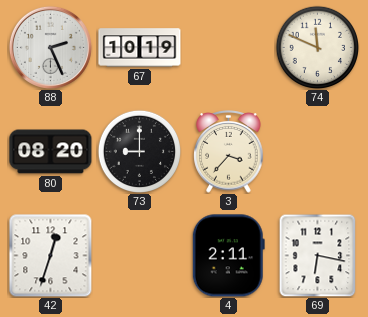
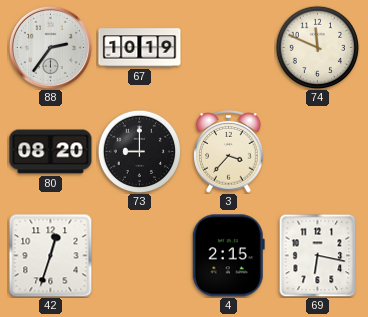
88: 2:26 -> 2:36
4: 2:11 -> 2:15
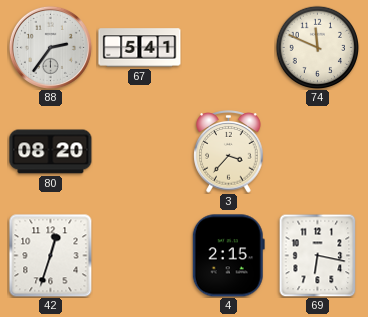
67: 10:19 -> 5:41
73: 9:00 -> none
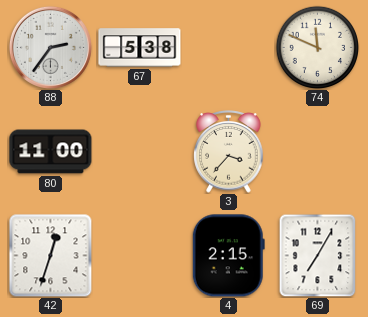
67: 5:41 -> 5:38
80: 08:20 -> 11:00
69: 6:17 -> 7:05
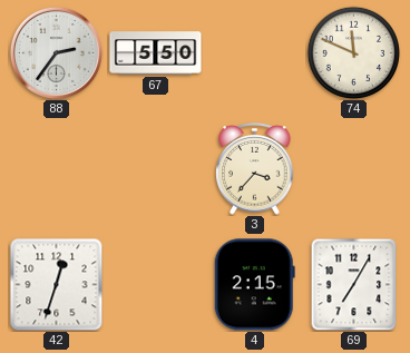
67: 5:38 -> 5:50
80: 11:00 -> none
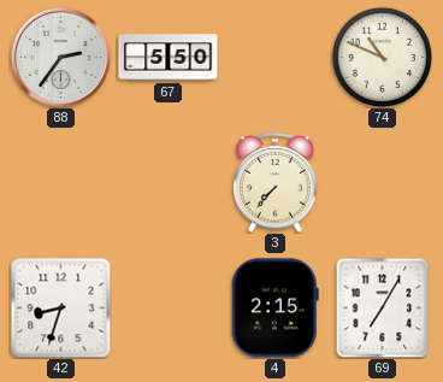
74: 11:49 -> 10:49
3: 3:37 -> 7:37
42: 12:33 -> 8:33
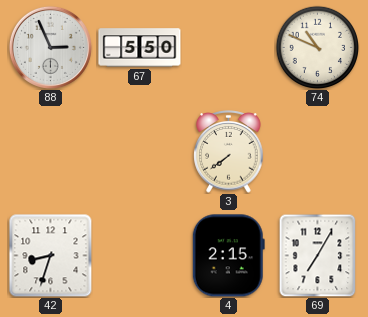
88: 2:36 -> 2:56
3: 7:37 -> 7:39
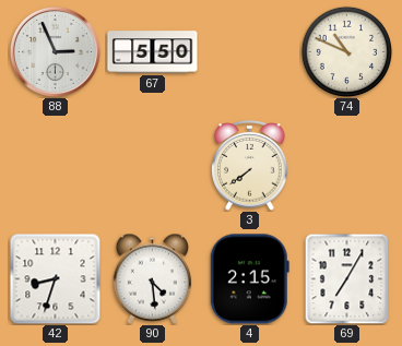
90: none -> 4:29
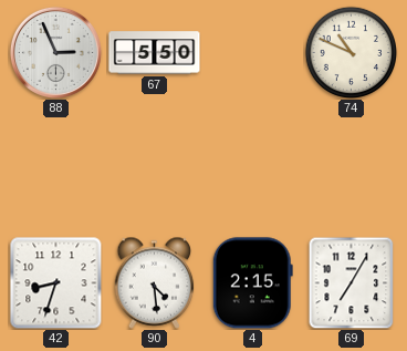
3: 7:39 -> none
